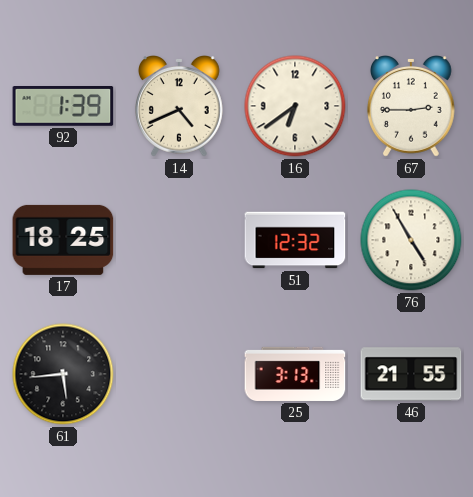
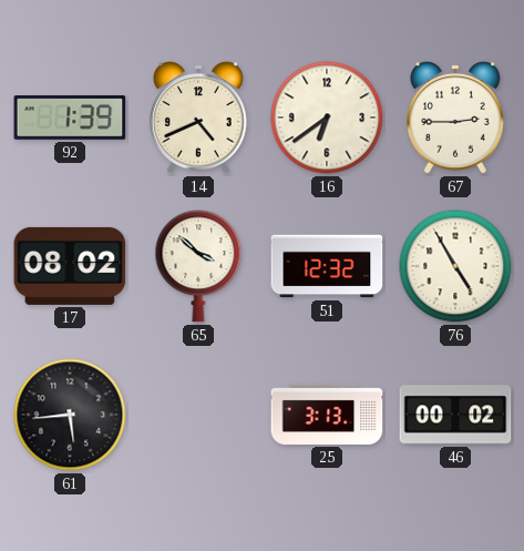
17: 18:25 -> 08:02
65: none -> 3:52
46: 21:55 -> 00:02
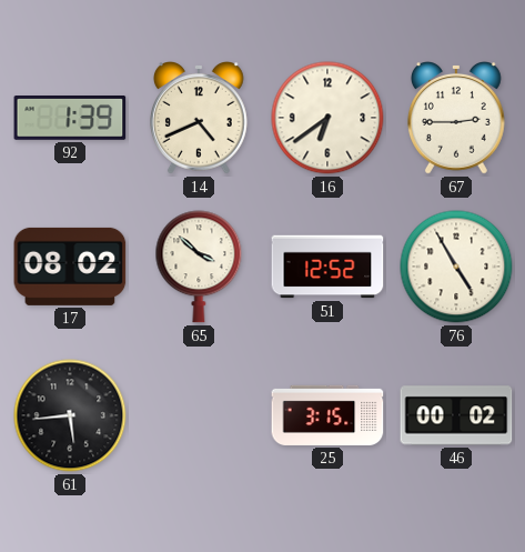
51: 12:32 -> 12:52
25: 3:13 -> 3:15
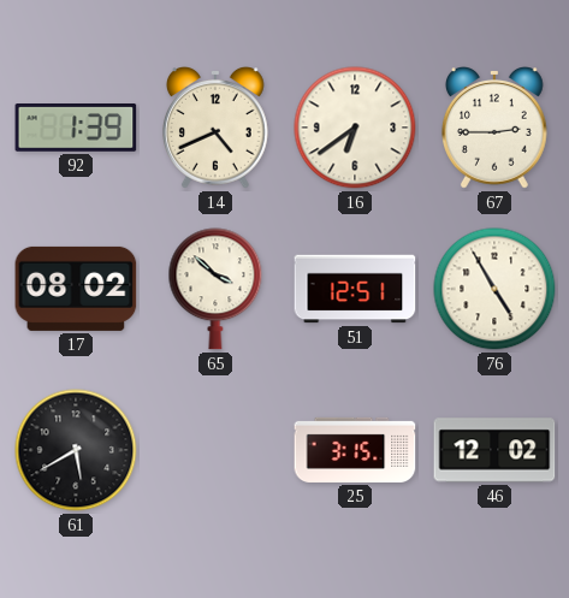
51: 12:52 -> 12:51
61: 5:44 -> 5:40
46: 00:02 -> 12:02
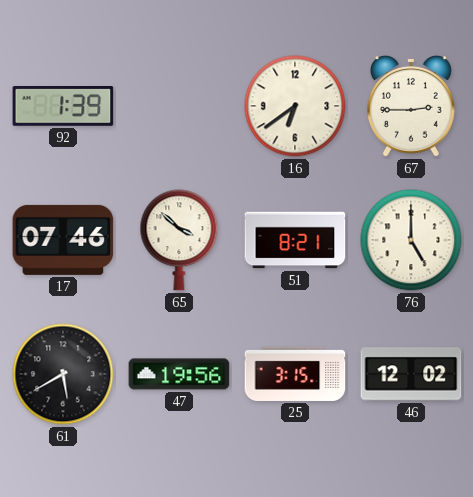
14: 4:41 -> none
17: 08:02 -> 07:46
51: 12:51 -> 8:21
76: 4:55 -> 5:00
47: none -> 19:56
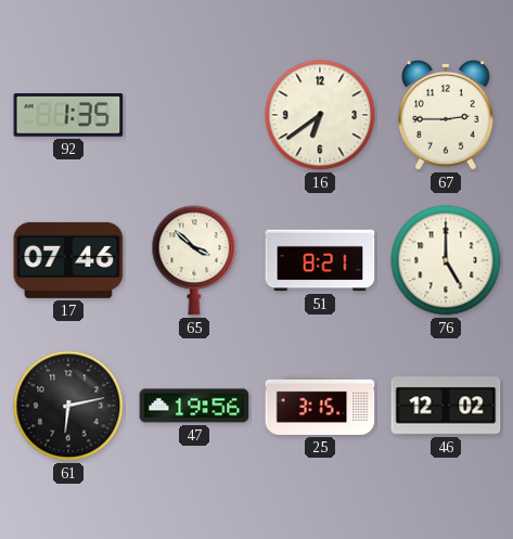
92: 1:39 -> 1:35
61: 5:40 -> 6:13
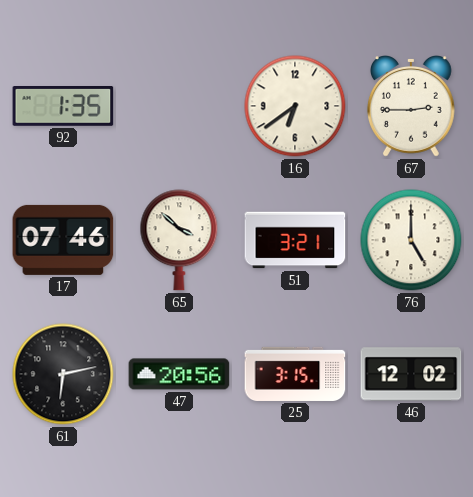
51: 8:21 -> 3:21
47: 19:56 -> 20:56
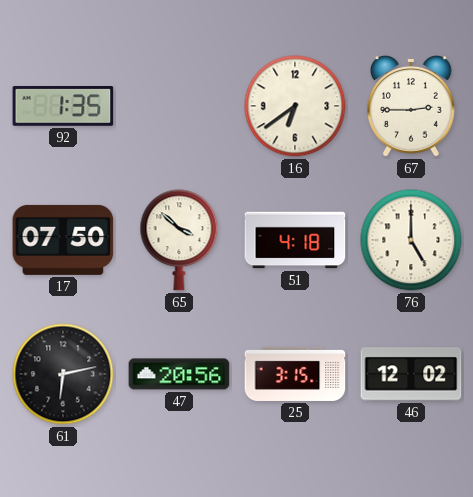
17: 07:46 -> 07:50
51: 3:21 -> 4:18
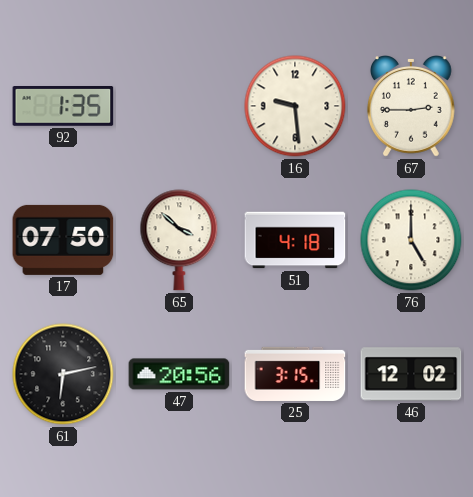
16: 6:39 -> 9:29
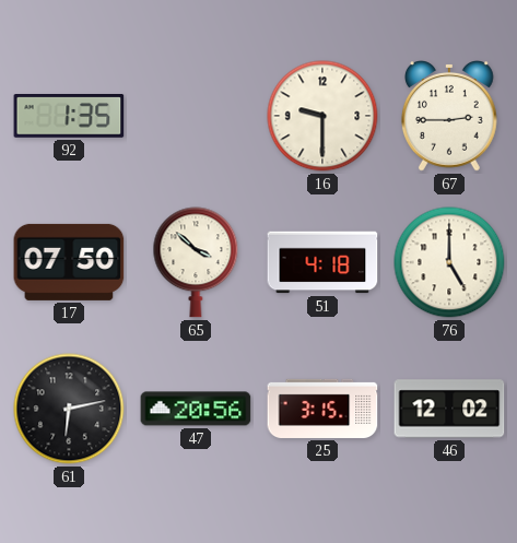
16: 9:29 -> 9:30
